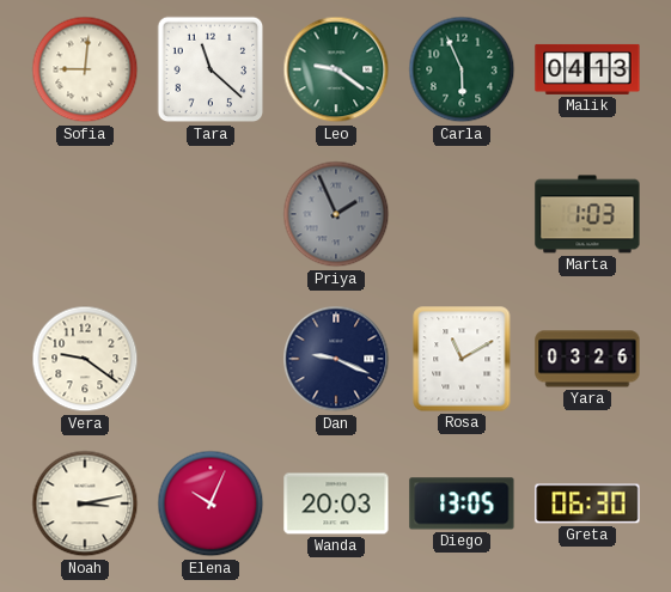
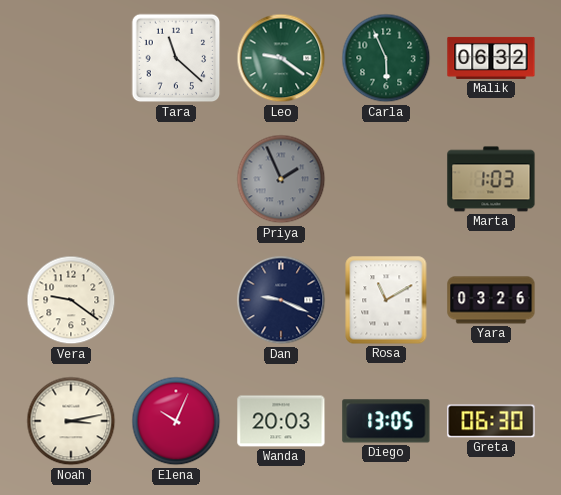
Sofia: 9:01 -> none
Malik: 04:13 -> 06:32
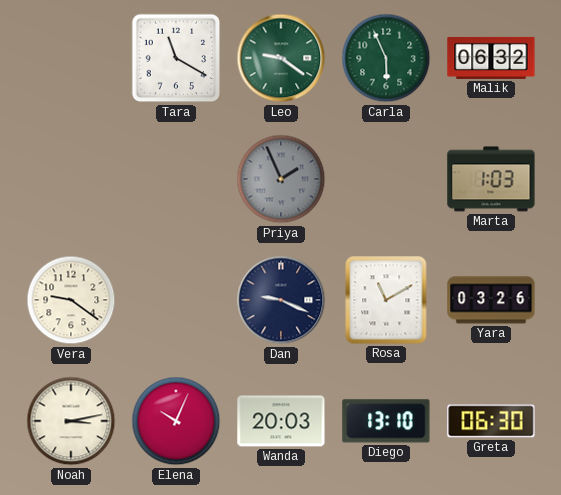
Tara: 11:22 -> 11:20
Diego: 13:05 -> 13:10
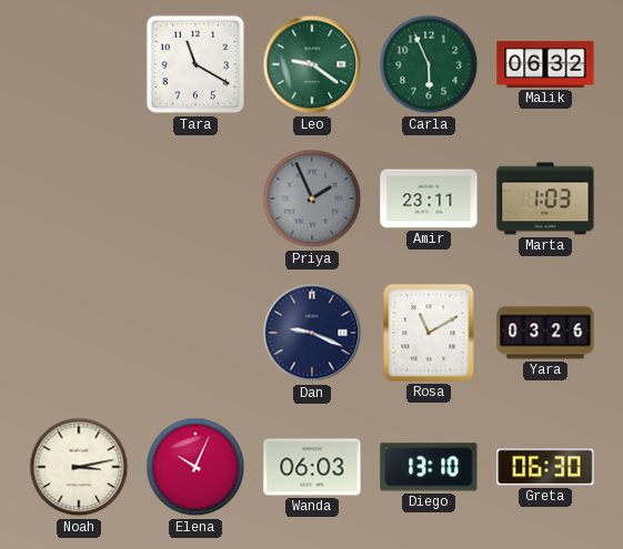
Amir: none -> 23:11
Vera: 9:21 -> none
Wanda: 20:03 -> 06:03
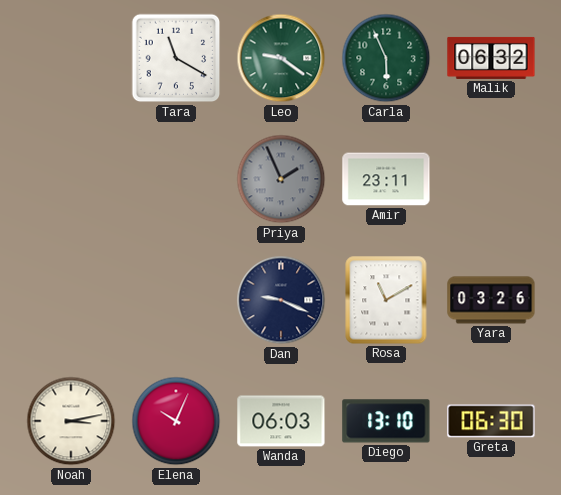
Marta: 1:03 -> none
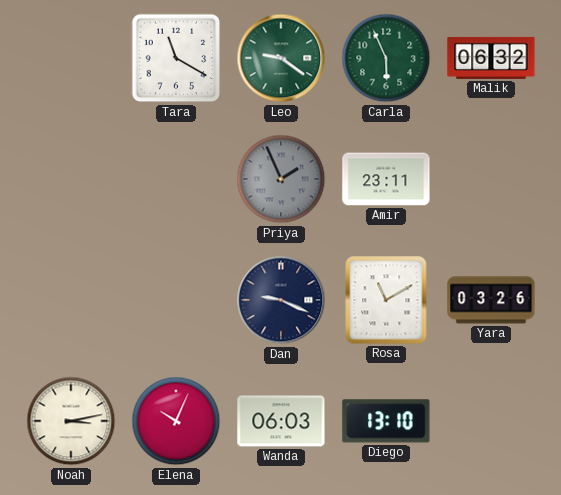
Greta: 06:30 -> none
